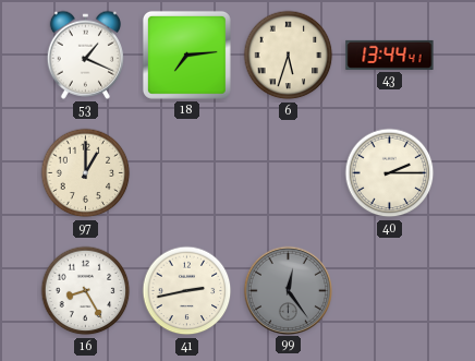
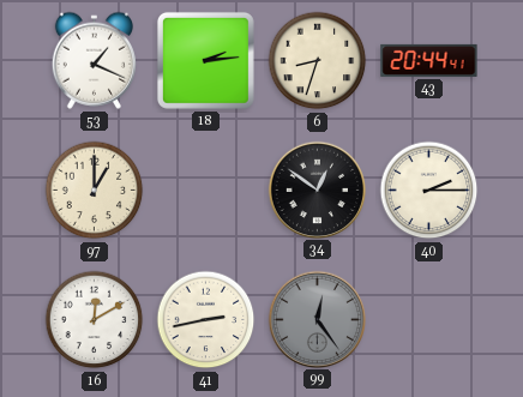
18: 7:14 -> 2:14
6: 5:33 -> 8:33
43: 13:44 -> 20:44
34: none -> 12:51
16: 8:25 -> 12:10
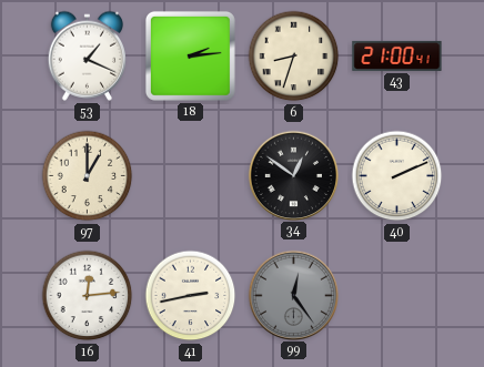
43: 20:44 -> 21:00
40: 2:15 -> 2:11
16: 12:10 -> 12:14
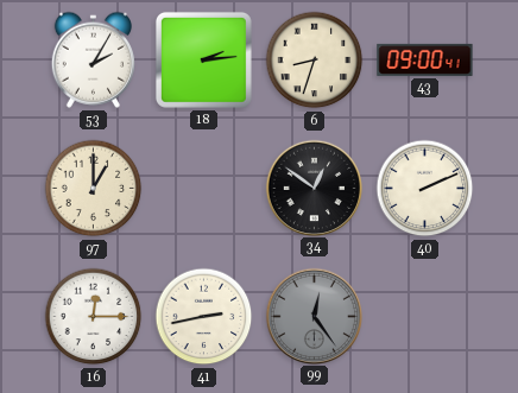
53: 1:19 -> 2:05
43: 21:00 -> 09:00
16: 12:14 -> 12:15
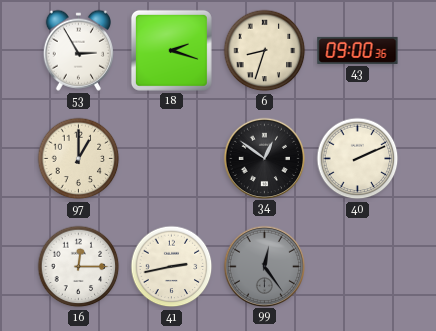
53: 2:05 -> 2:55
18: 2:14 -> 2:18
43: 09:00:41 -> 09:00:36
